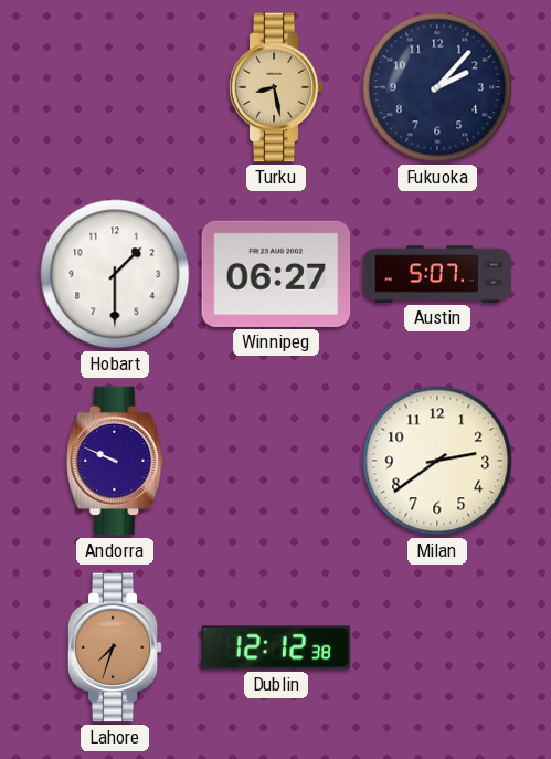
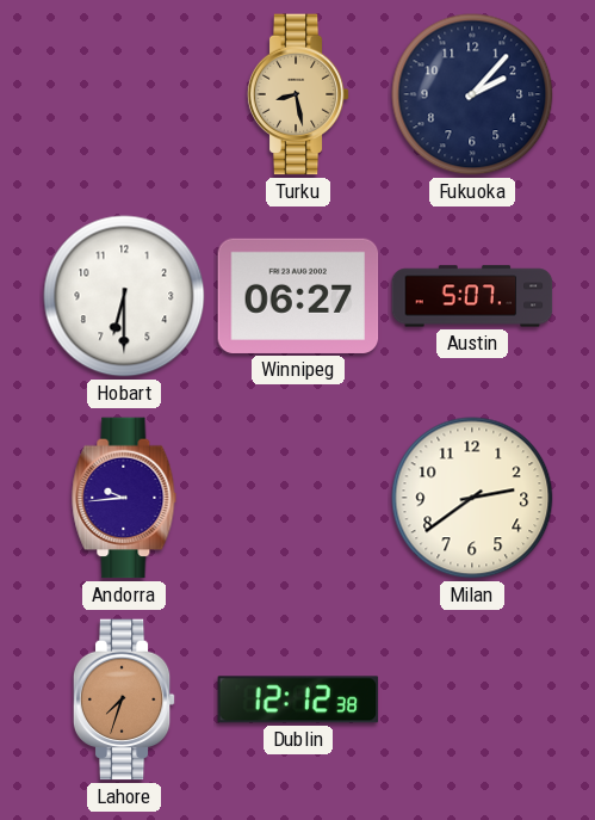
Hobart: 1:30 -> 6:30
Andorra: 9:49 -> 9:44
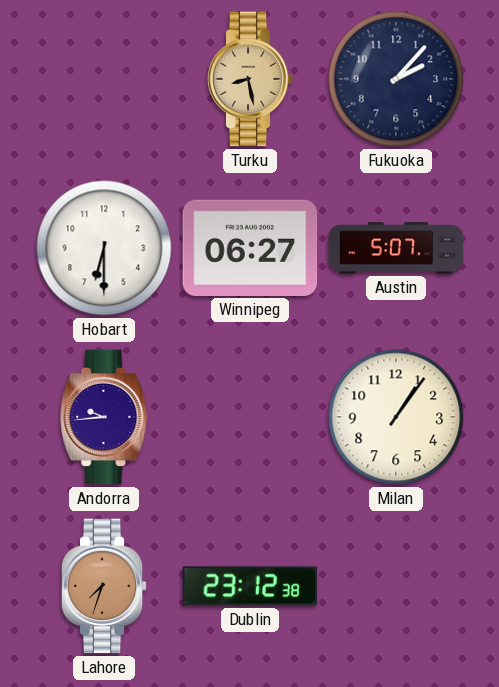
Milan: 2:39 -> 1:06
Dublin: 12:12 -> 23:12
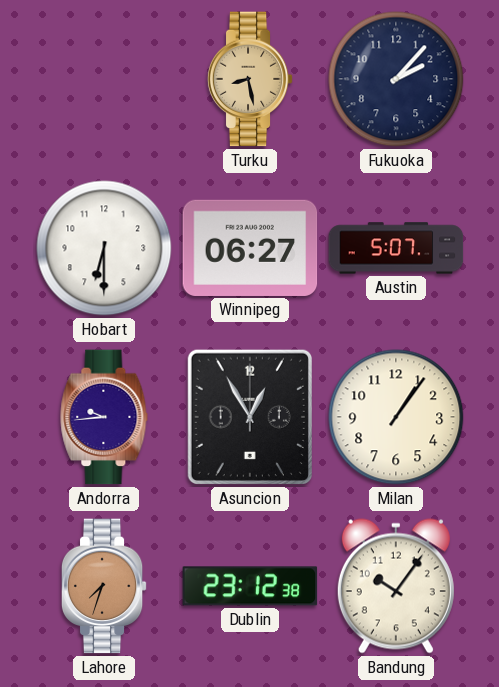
Asuncion: none -> 12:55
Bandung: none -> 10:06
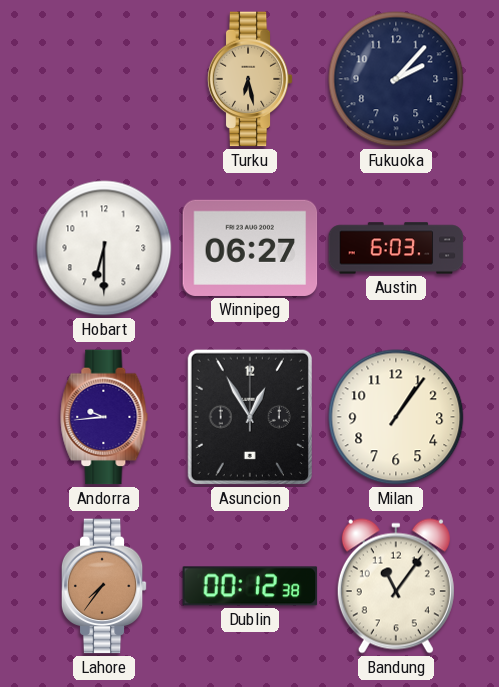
Turku: 8:28 -> 6:28
Austin: 5:07 -> 6:03
Lahore: 7:33 -> 7:36
Dublin: 23:12 -> 00:12
Bandung: 10:06 -> 11:06
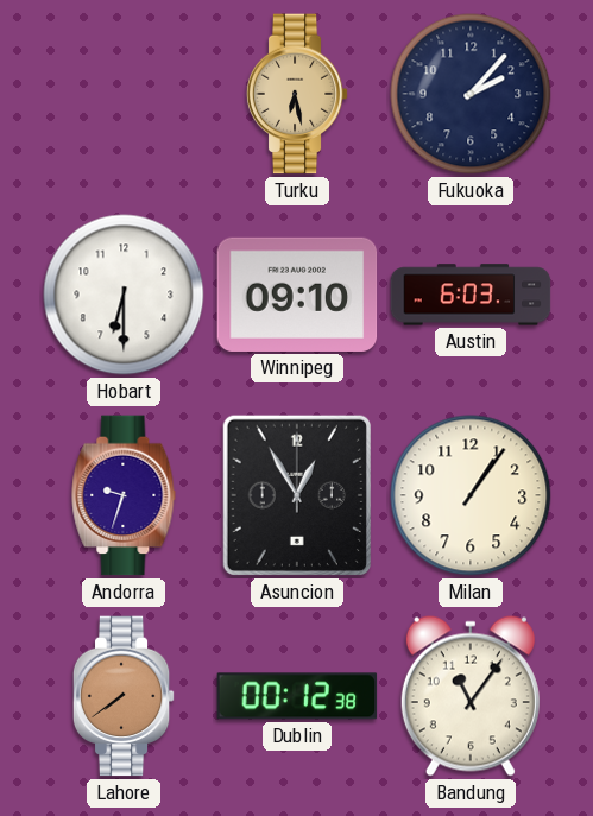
Winnipeg: 06:27 -> 09:10
Andorra: 9:44 -> 9:33
Lahore: 7:36 -> 7:39
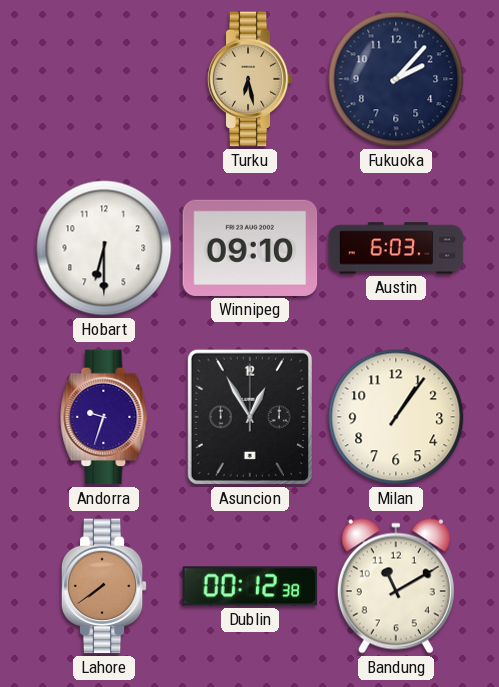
Bandung: 11:06 -> 11:10
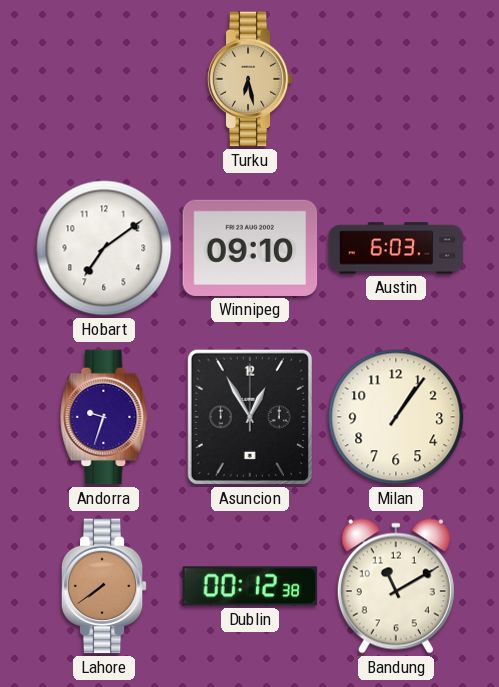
Fukuoka: 2:07 -> none
Hobart: 6:30 -> 7:09
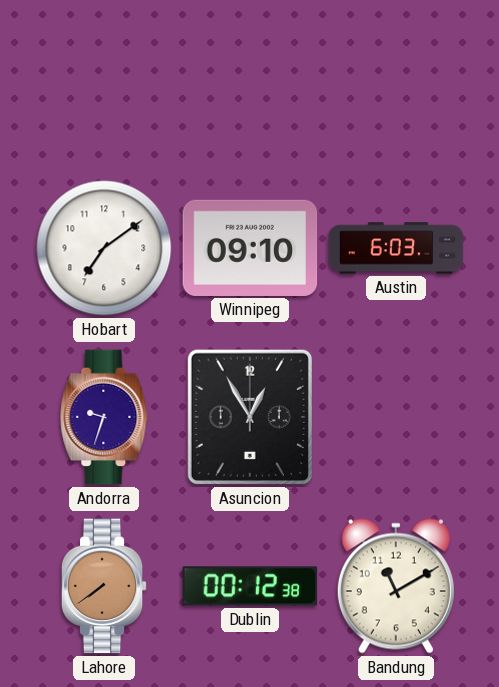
Turku: 6:28 -> none
Milan: 1:06 -> none
